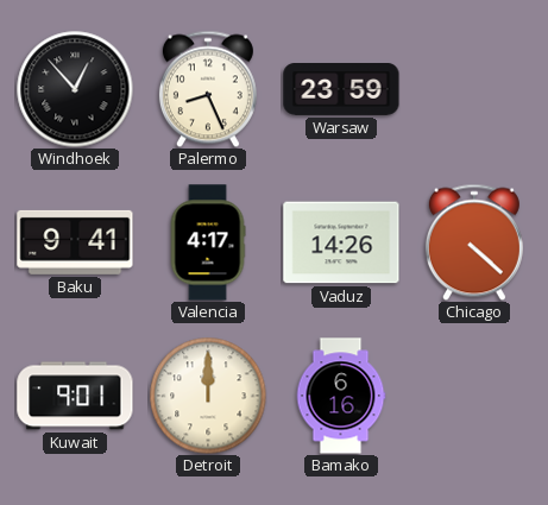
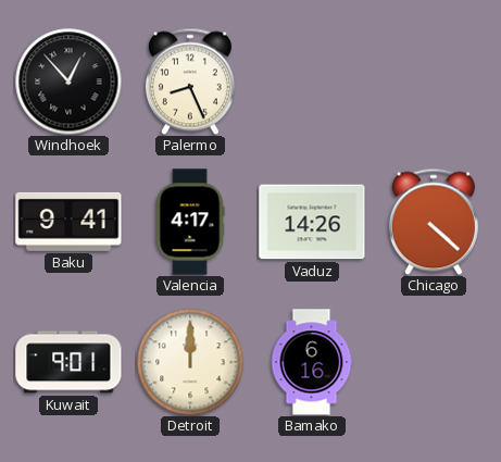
Warsaw: 23:59 -> none
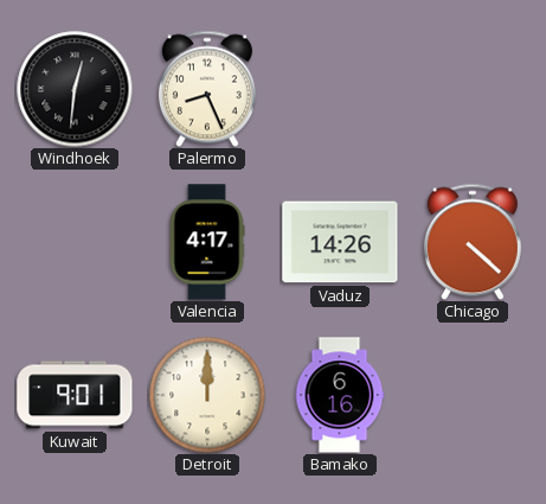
Windhoek: 12:53 -> 12:31
Baku: 9:41 -> none
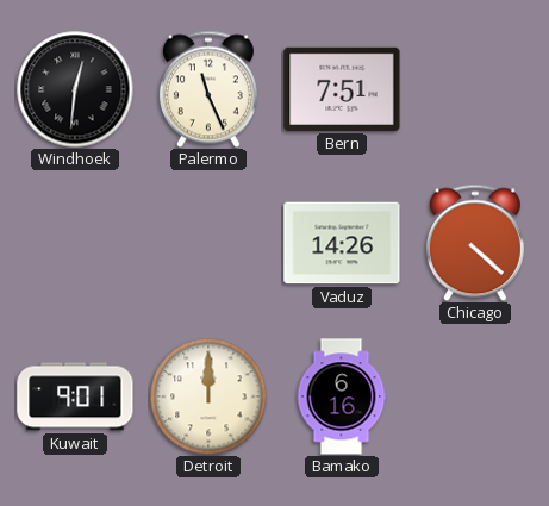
Palermo: 8:26 -> 11:26
Bern: none -> 7:51
Valencia: 4:17 -> none
